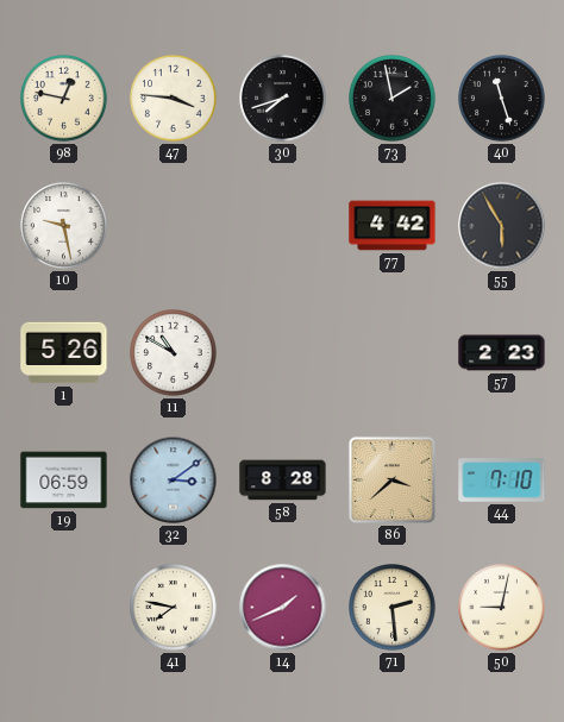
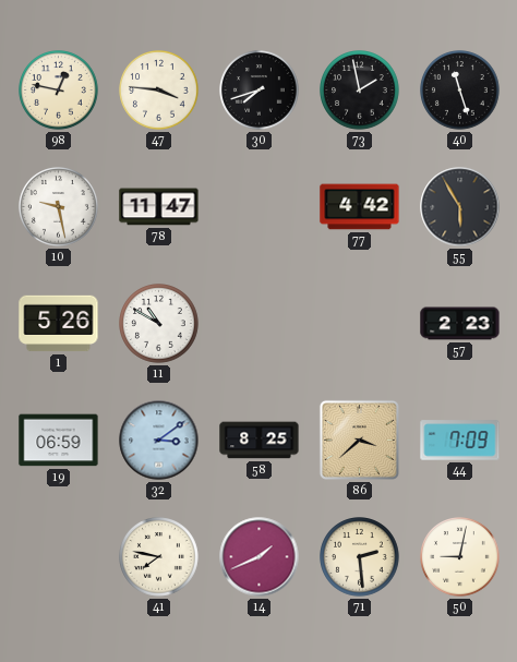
78: none -> 11:47
58: 8:28 -> 8:25
44: 7:10 -> 7:09
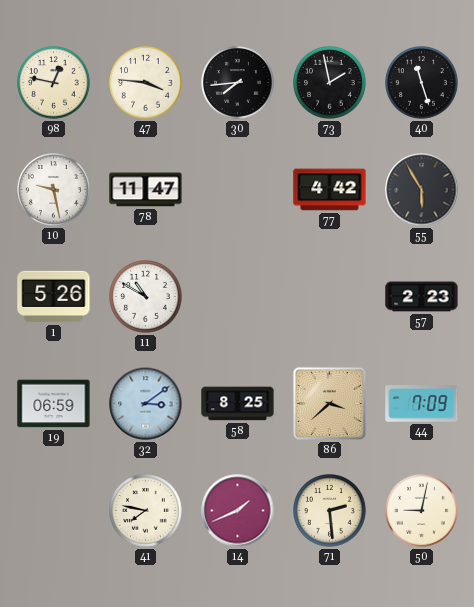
30: 7:42 -> 7:44
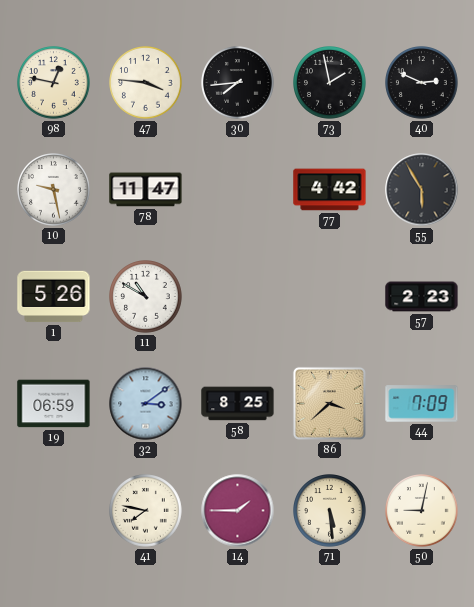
40: 11:27 -> 2:49
14: 1:41 -> 1:45
71: 2:29 -> 5:29
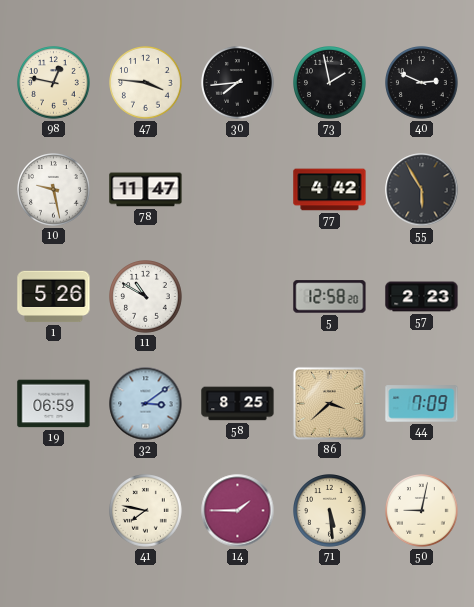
5: none -> 12:58
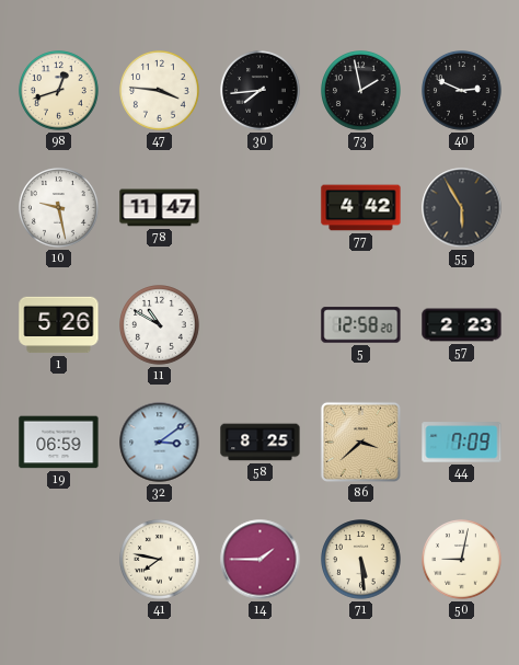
98: 12:47 -> 12:42
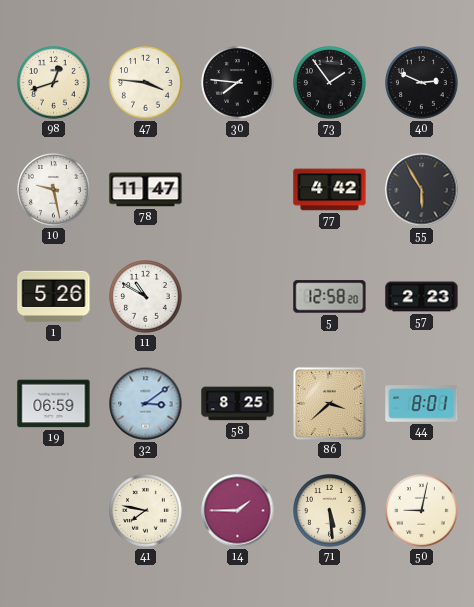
30: 7:44 -> 7:46
73: 1:58 -> 1:54
44: 7:09 -> 8:01
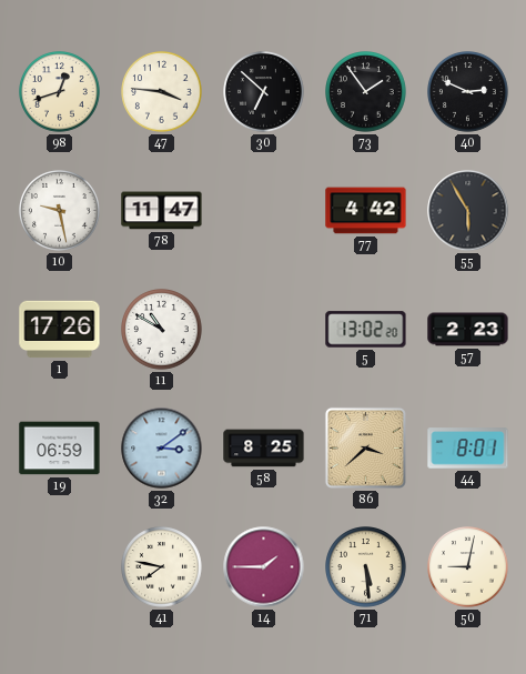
30: 7:46 -> 6:52
1: 5:26 -> 17:26
5: 12:58 -> 13:02
